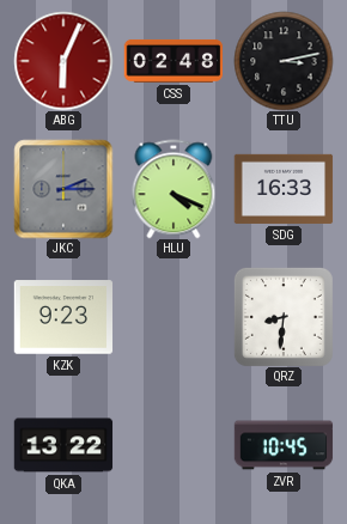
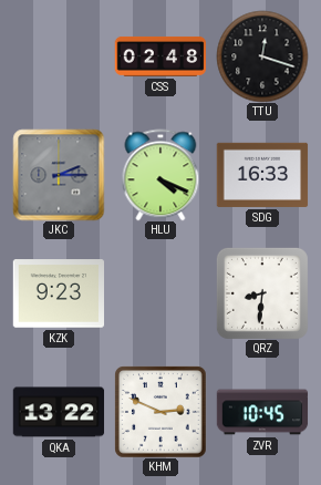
ABG: 6:04 -> none
TTU: 3:13 -> 12:18
KHM: none -> 2:49
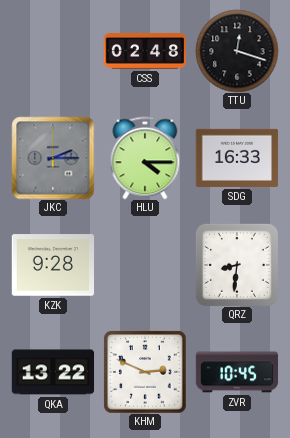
HLU: 4:19 -> 4:15
KZK: 9:23 -> 9:28
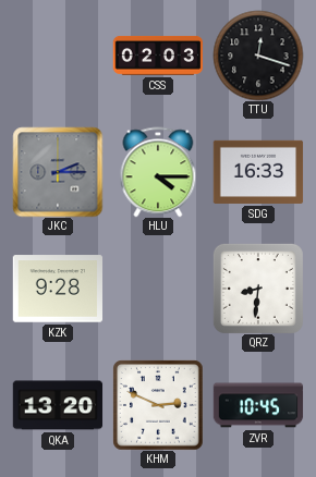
CSS: 02:48 -> 02:03
QKA: 13:22 -> 13:20
